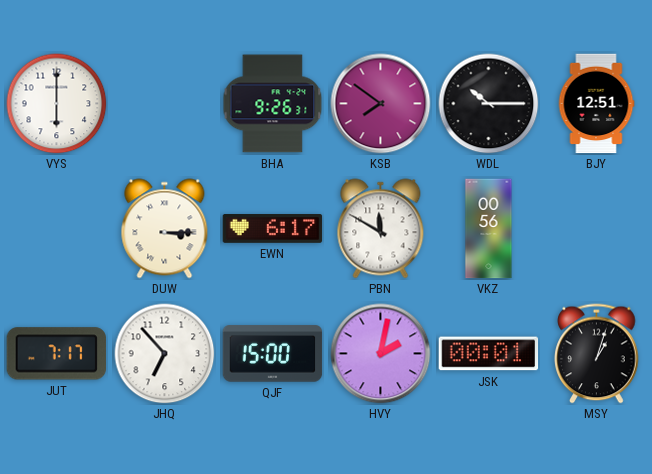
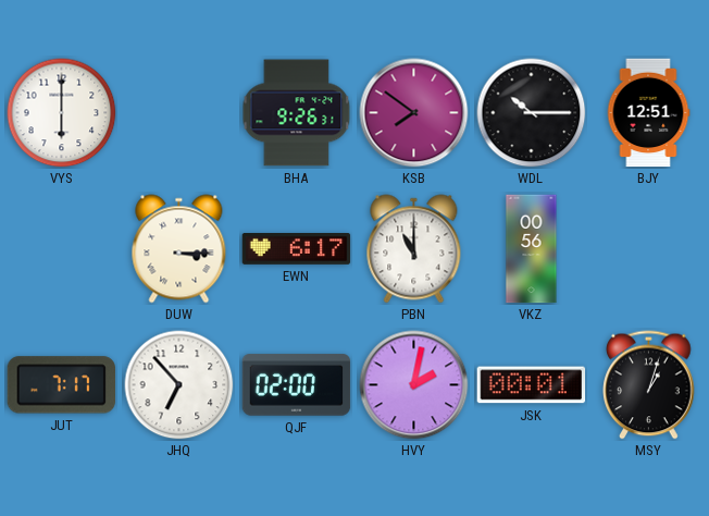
PBN: 11:50 -> 11:00
QJF: 15:00 -> 02:00
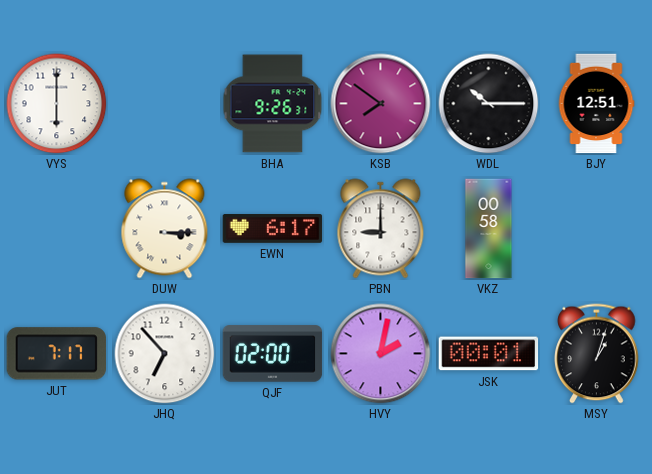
PBN: 11:00 -> 9:00
VKZ: 00:56 -> 00:58
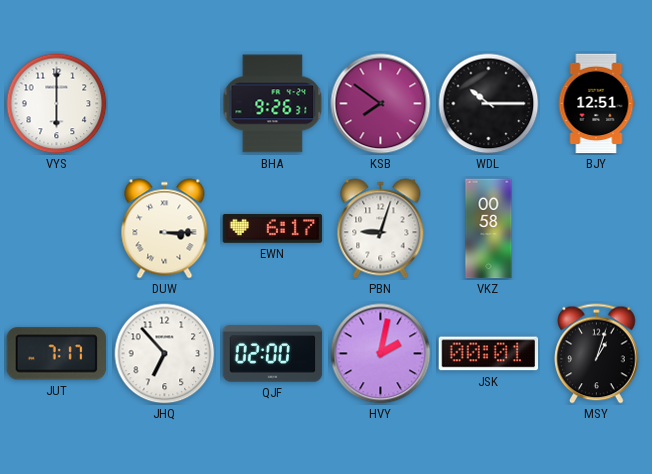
PBN: 9:00 -> 9:03
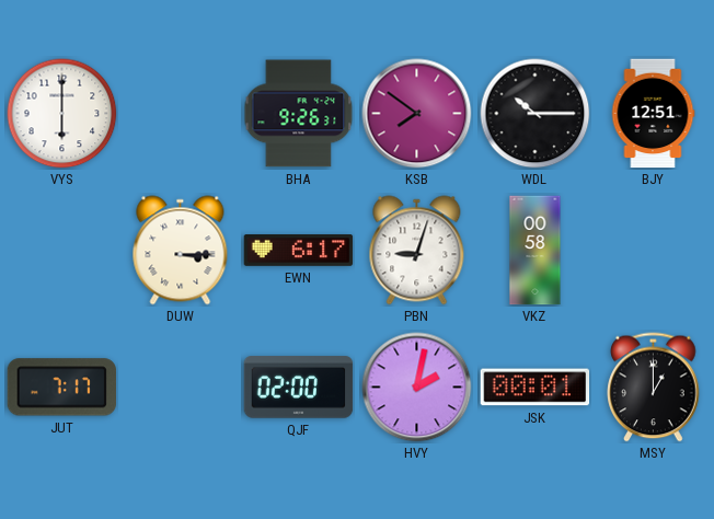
JHQ: 6:53 -> none
MSY: 1:03 -> 1:00
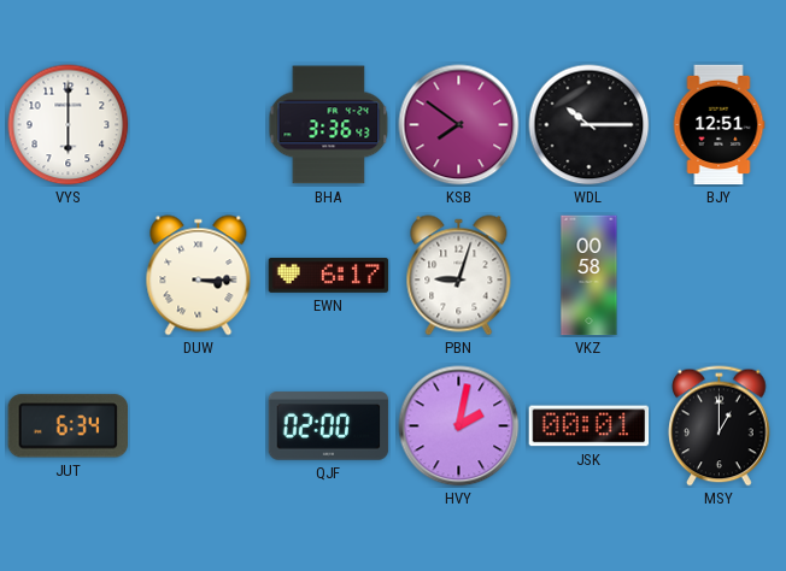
BHA: 9:26 -> 3:36
JUT: 7:17 -> 6:34
